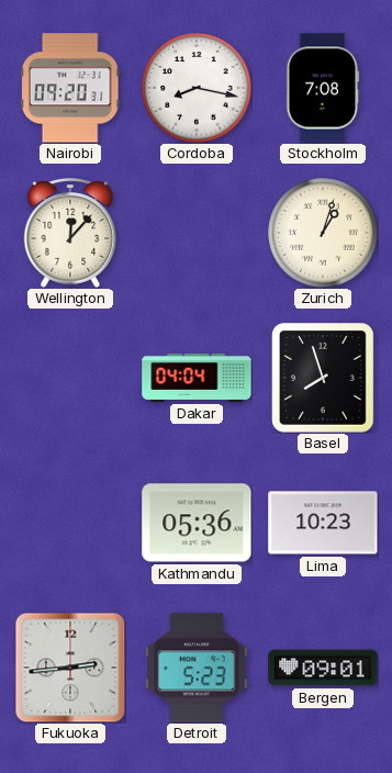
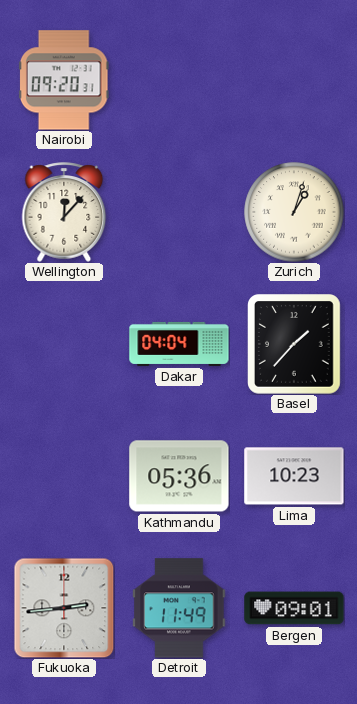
Cordoba: 8:17 -> none
Stockholm: 7:08 -> none
Basel: 7:57 -> 1:37
Detroit: 5:23 -> 11:49
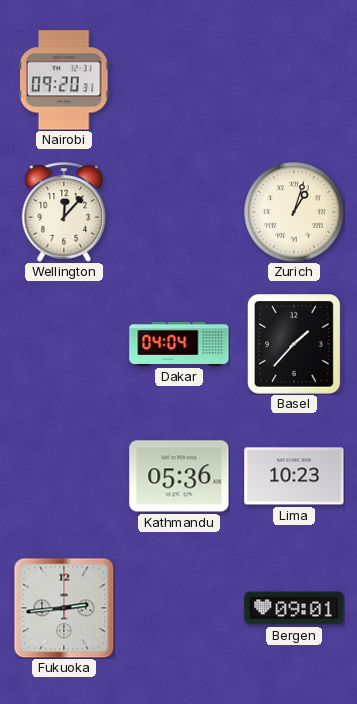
Detroit: 11:49 -> none
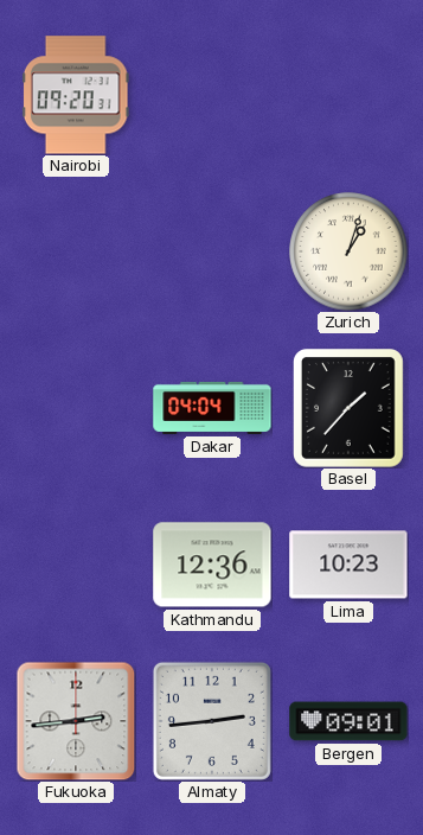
Wellington: 12:07 -> none
Kathmandu: 05:36 -> 12:36
Almaty: none -> 2:44
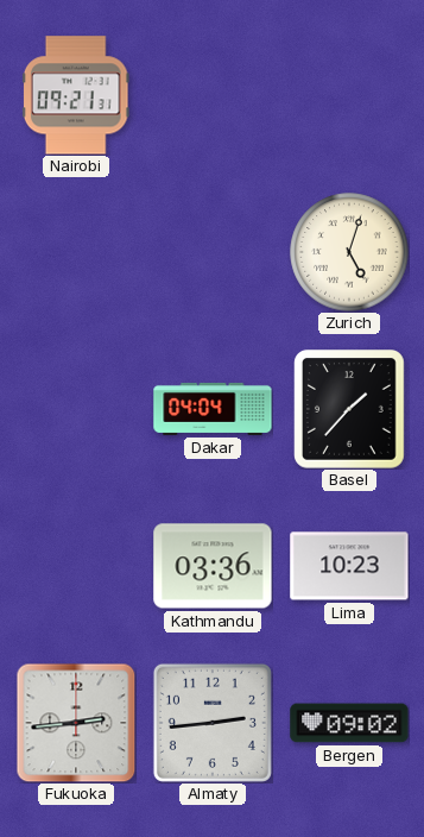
Nairobi: 09:20 -> 09:21
Zurich: 1:03 -> 5:03
Kathmandu: 12:36 -> 03:36
Bergen: 09:01 -> 09:02
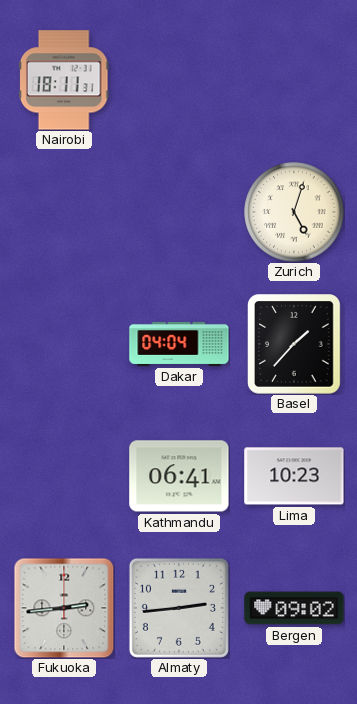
Nairobi: 09:21 -> 18:11
Kathmandu: 03:36 -> 06:41
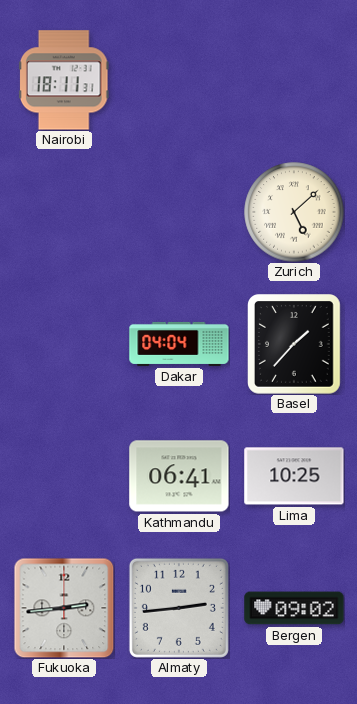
Zurich: 5:03 -> 5:08
Lima: 10:23 -> 10:25
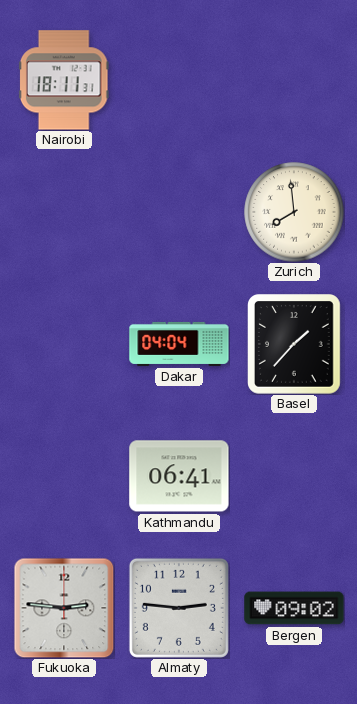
Zurich: 5:08 -> 7:59
Lima: 10:25 -> none
Fukuoka: 2:44 -> 2:46
Almaty: 2:44 -> 2:46
